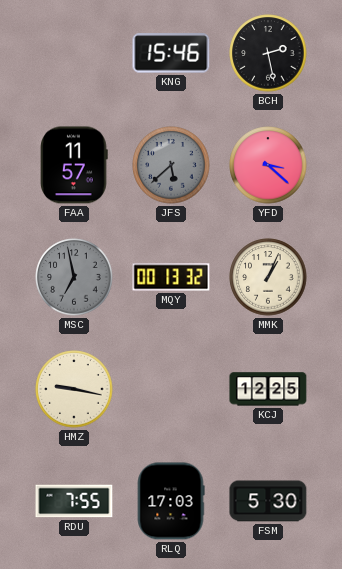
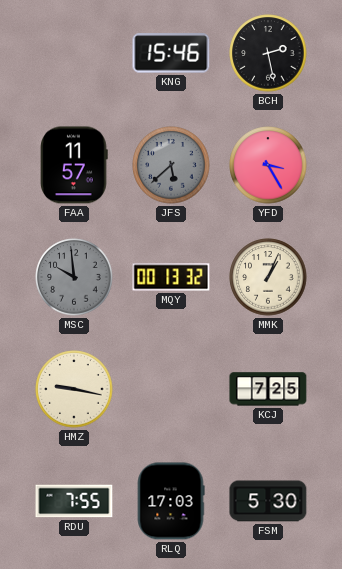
YFD: 3:22 -> 3:25
MSC: 6:58 -> 9:59
KCJ: 12:25 -> 7:25
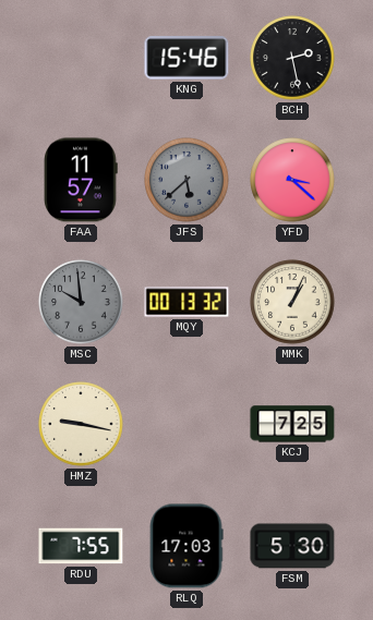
YFD: 3:25 -> 3:22
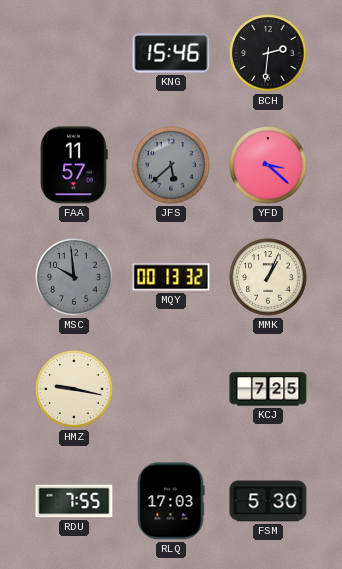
BCH: 2:28 -> 2:31
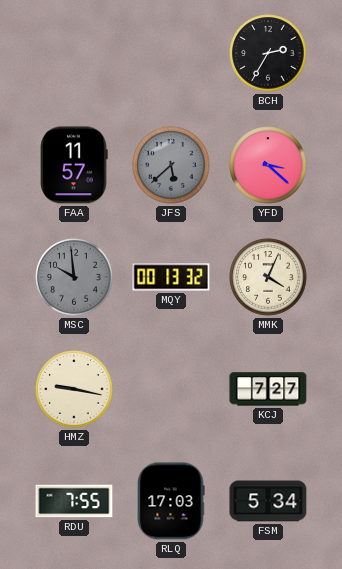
KNG: 15:46 -> none
BCH: 2:31 -> 2:35
MMK: 1:04 -> 4:04
KCJ: 7:25 -> 7:27
FSM: 5:30 -> 5:34
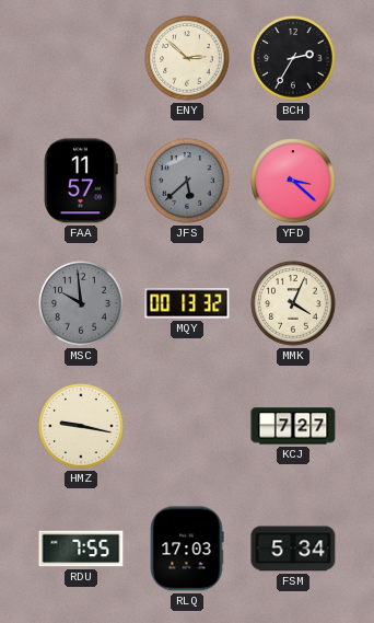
ENY: none -> 2:52
